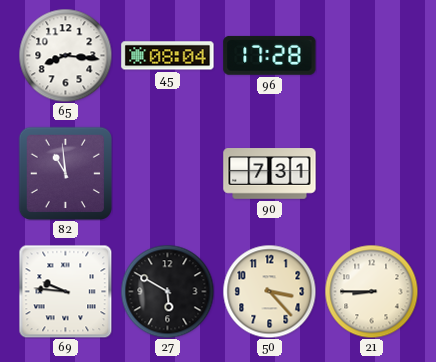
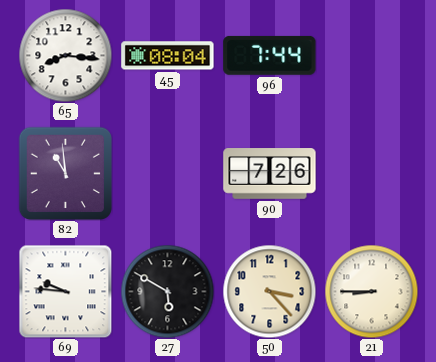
96: 17:28 -> 7:44
90: 7:31 -> 7:26
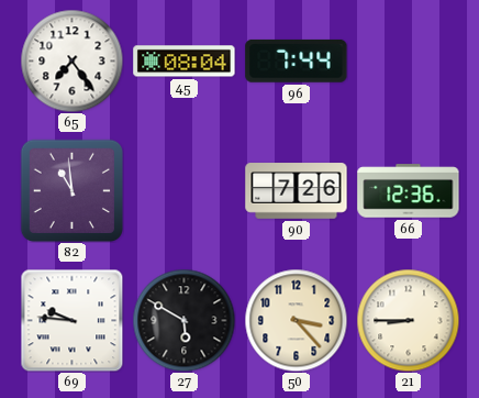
65: 8:16 -> 7:24
66: none -> 12:36
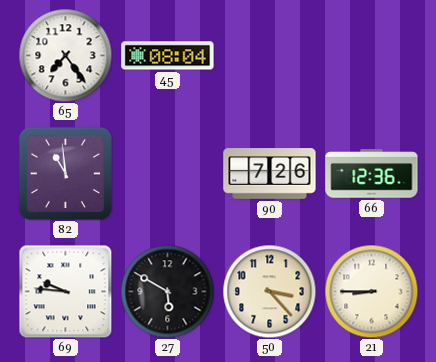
96: 7:44 -> none
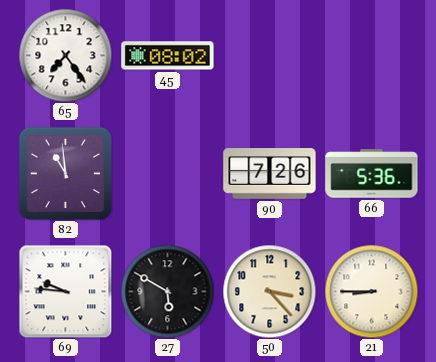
45: 08:04 -> 08:02
66: 12:36 -> 5:36
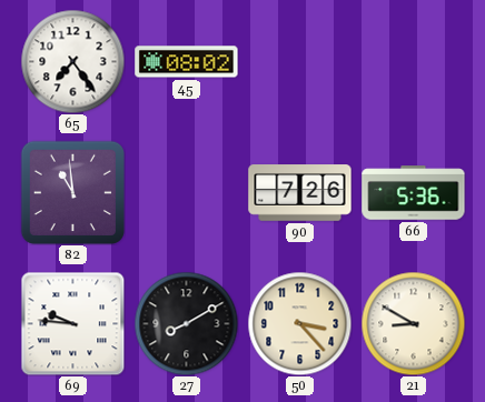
27: 5:50 -> 8:10
21: 8:45 -> 8:50
